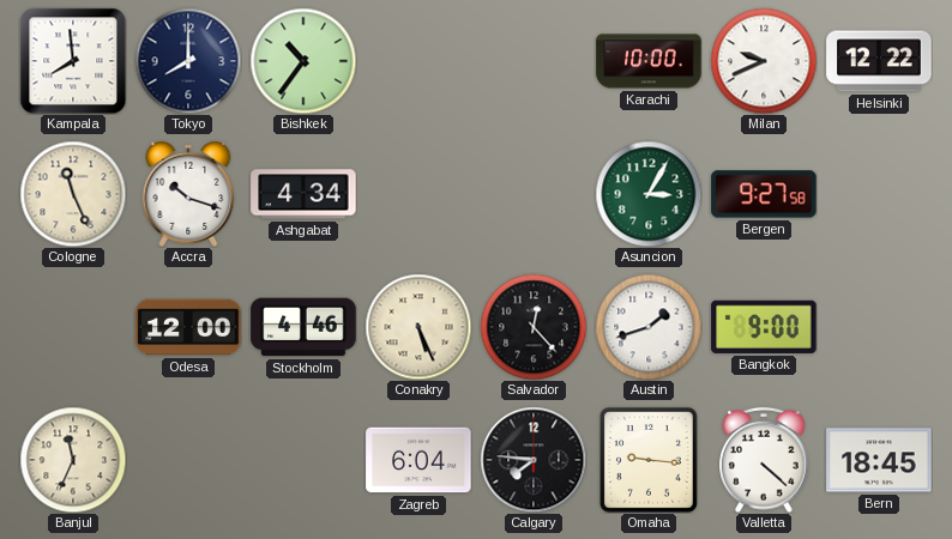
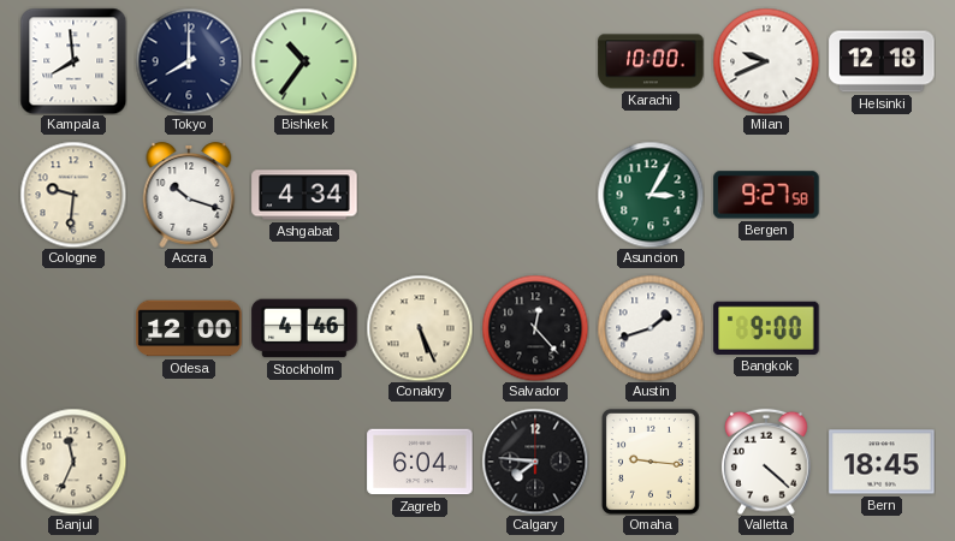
Helsinki: 12:22 -> 12:18
Cologne: 11:26 -> 9:31
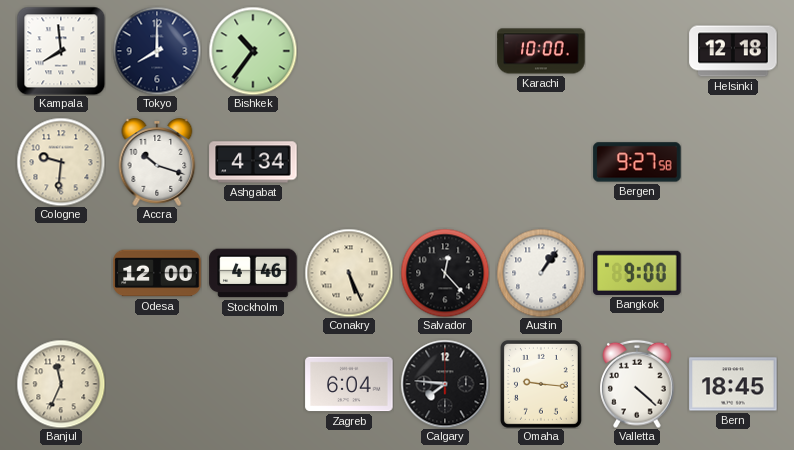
Milan: 9:41 -> none
Asuncion: 3:05 -> none
Austin: 1:42 -> 1:06
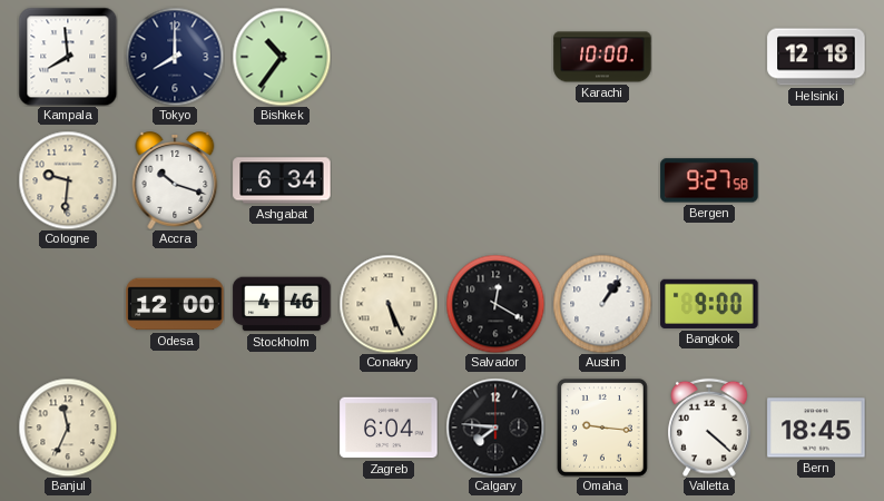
Ashgabat: 4:34 -> 6:34
Salvador: 12:23 -> 12:20
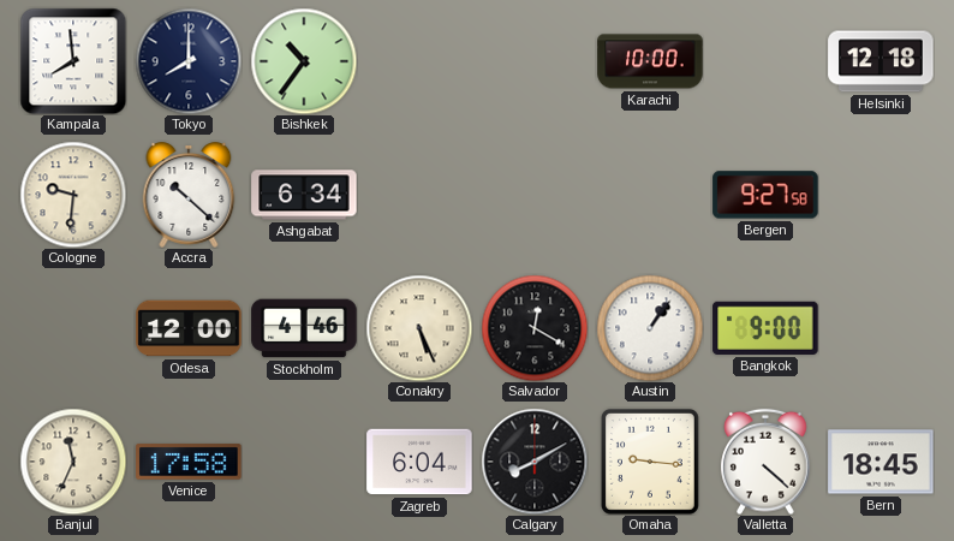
Accra: 10:18 -> 10:22
Venice: none -> 17:58
Calgary: 7:46 -> 8:10
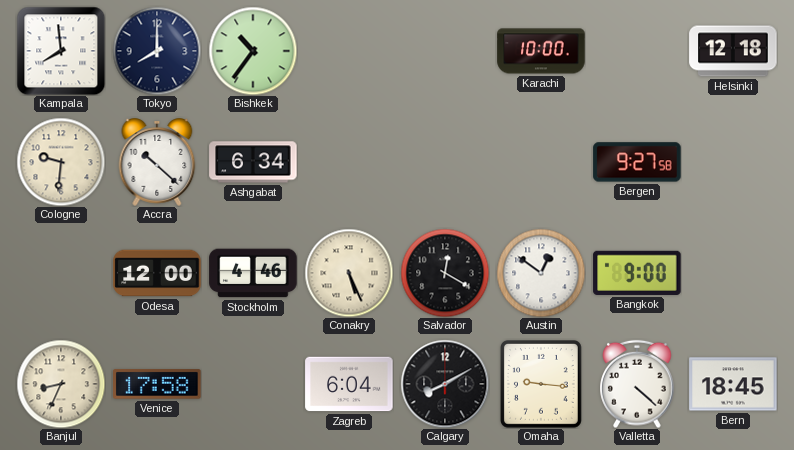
Austin: 1:06 -> 12:51
Banjul: 11:34 -> 8:34
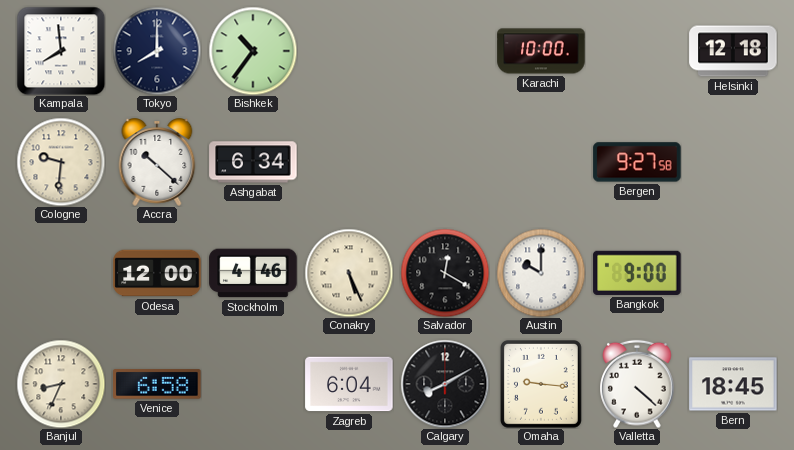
Austin: 12:51 -> 10:00
Venice: 17:58 -> 6:58
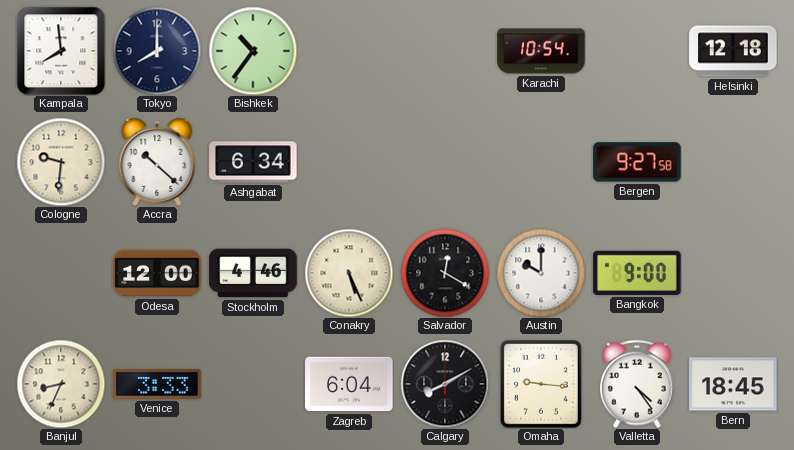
Karachi: 10:00 -> 10:54
Venice: 6:58 -> 3:33
Valletta: 4:22 -> 4:24
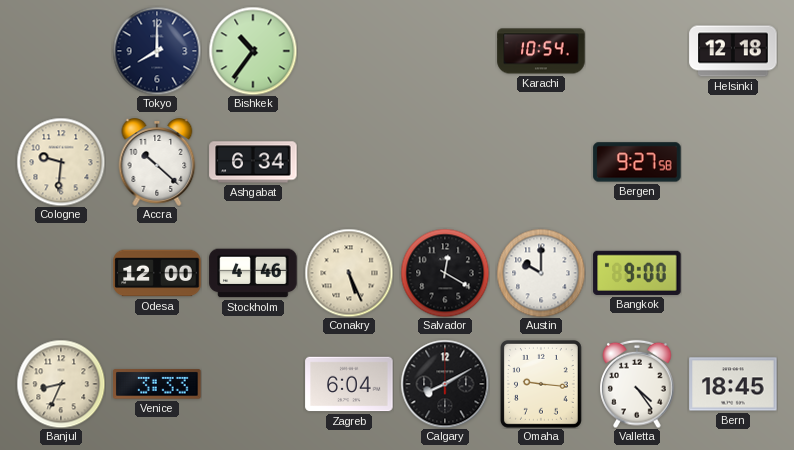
Kampala: 7:59 -> none
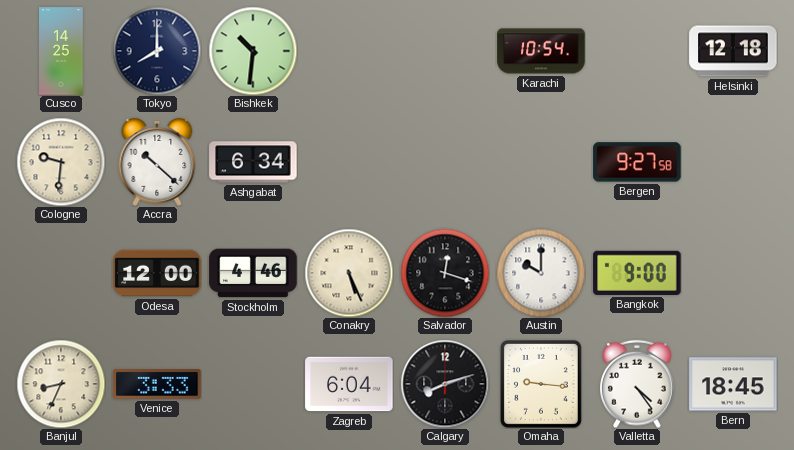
Cusco: none -> 14:25
Bishkek: 10:36 -> 10:31
Salvador: 12:20 -> 12:18
Calgary: 8:10 -> 8:12
